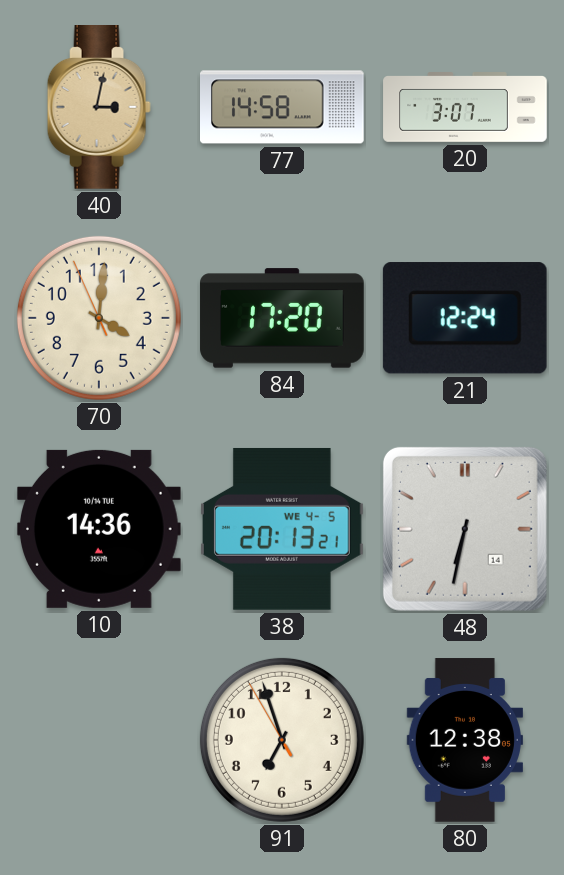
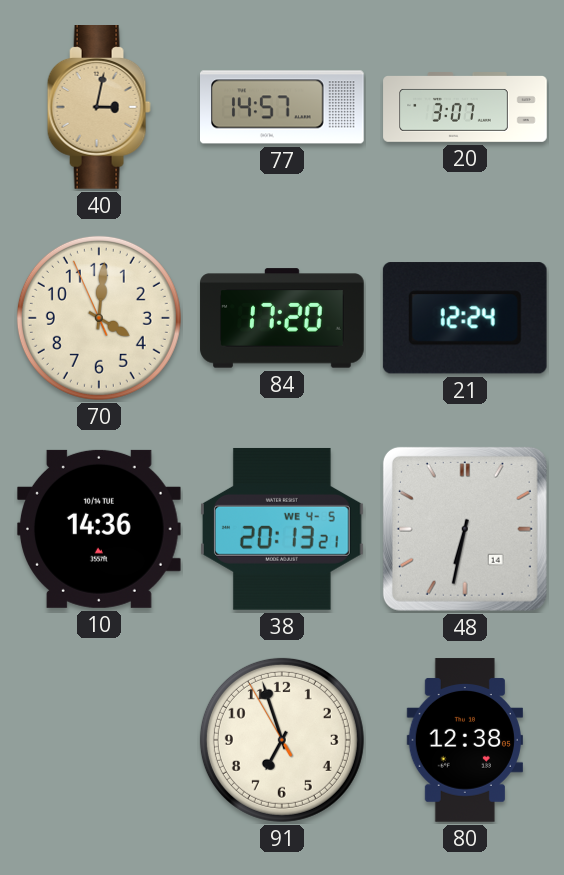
77: 14:58 -> 14:57
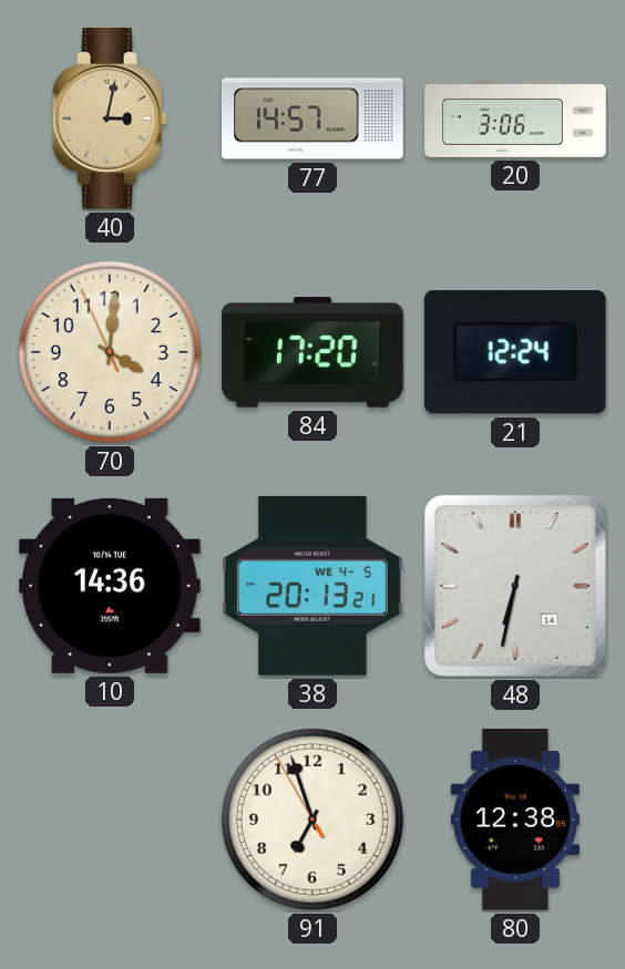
20: 3:07 -> 3:06
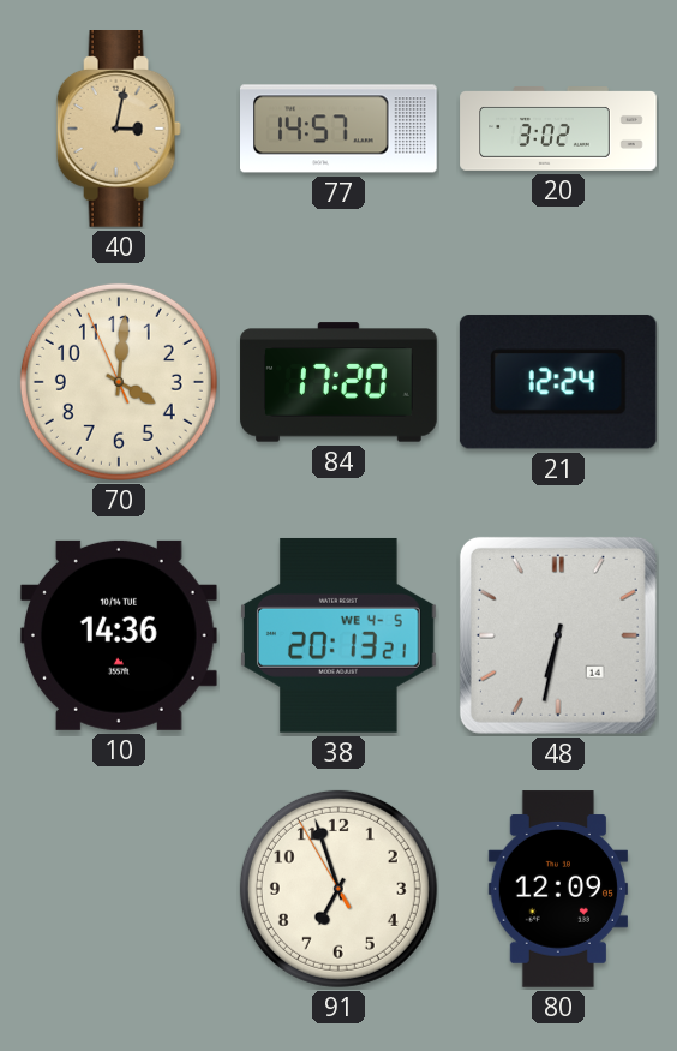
20: 3:06 -> 3:02
80: 12:38 -> 12:09
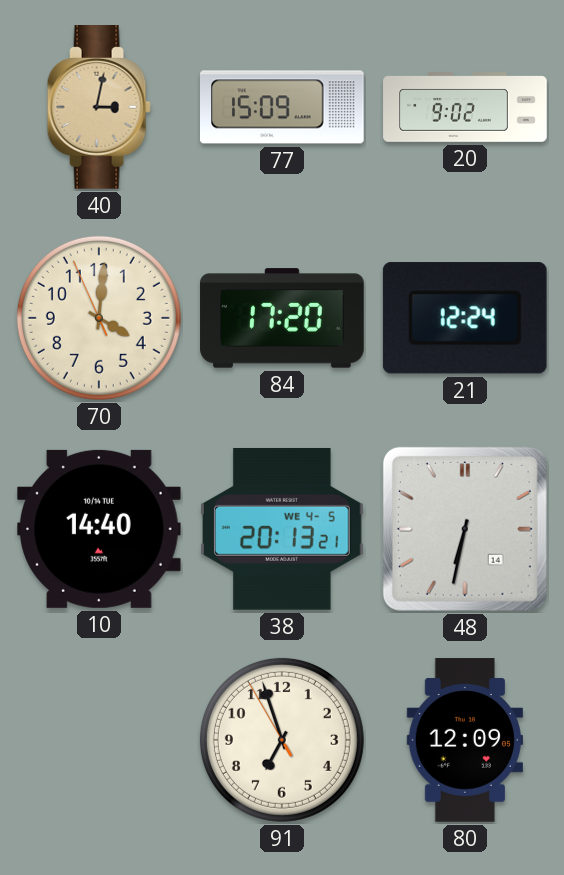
77: 14:57 -> 15:09
20: 3:02 -> 9:02
10: 14:36 -> 14:40
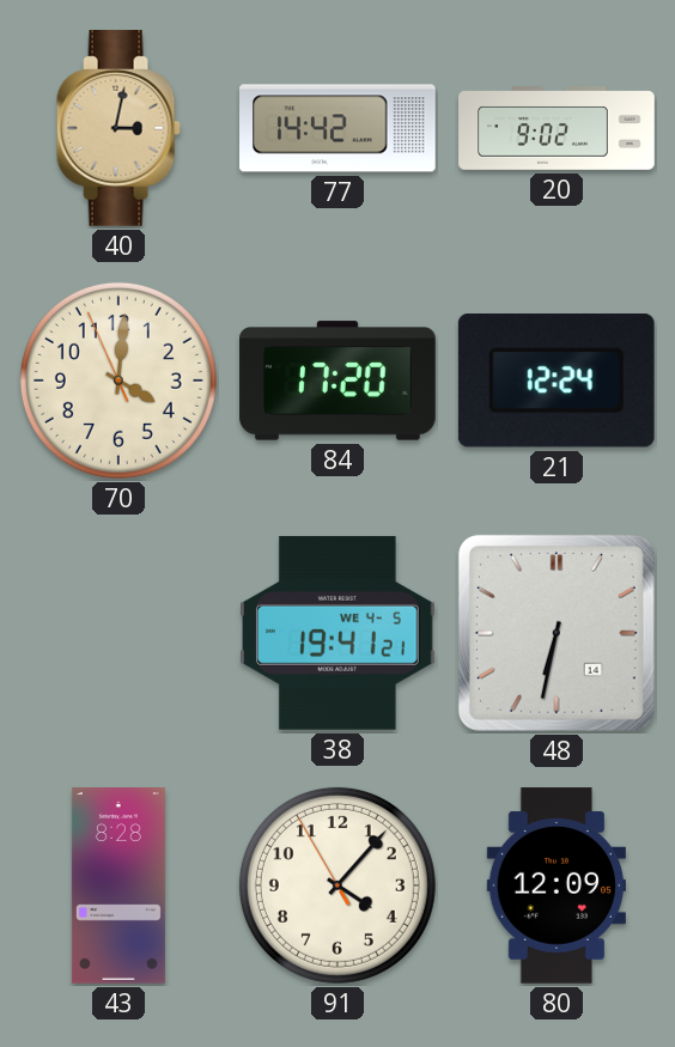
77: 15:09 -> 14:42
10: 14:40 -> none
38: 20:13 -> 19:41
43: none -> 8:28
91: 6:56 -> 4:06
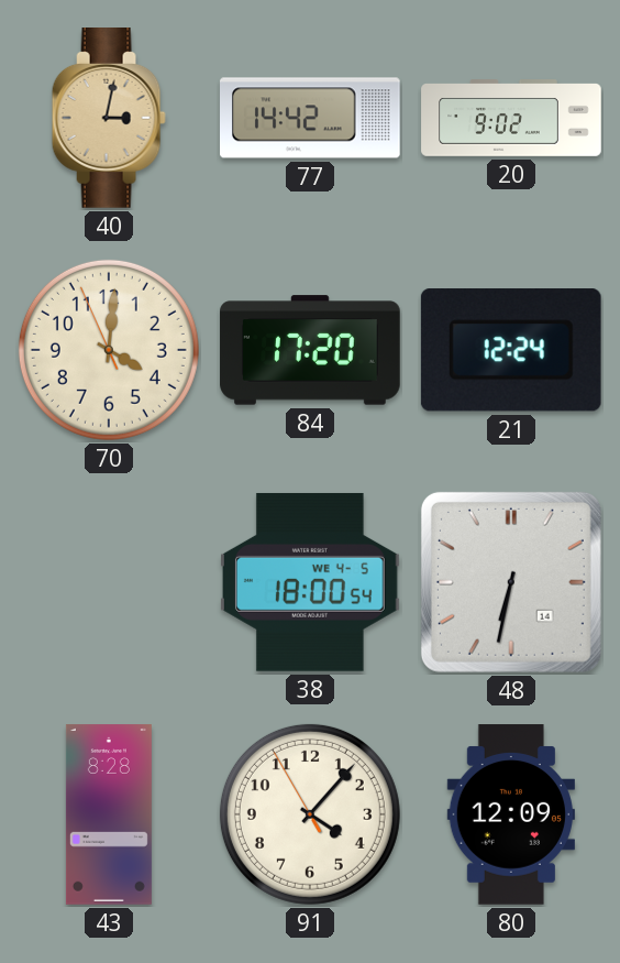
38: 19:41 -> 18:00
